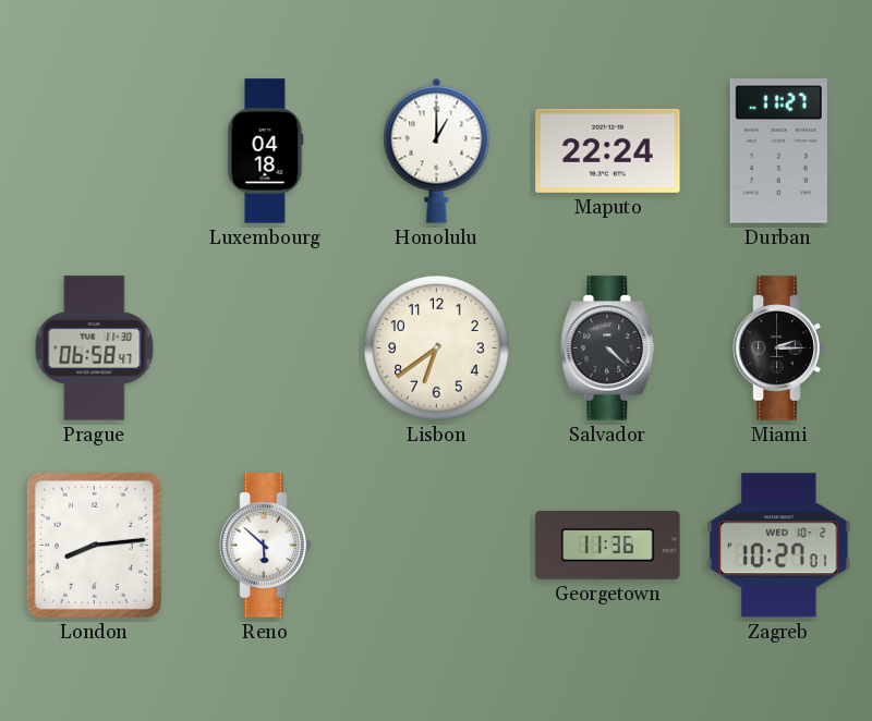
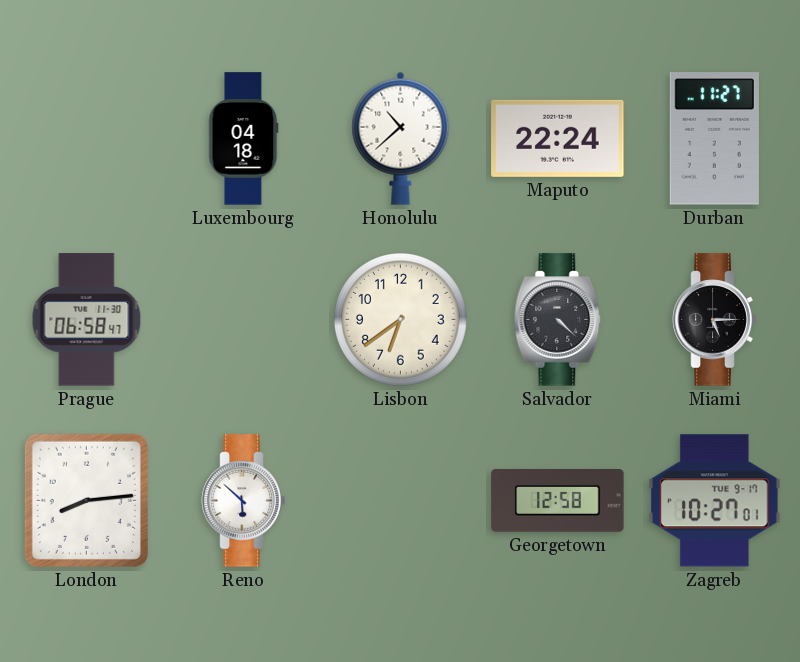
Honolulu: 1:00 -> 10:38
Miami: 2:15 -> 5:15
Georgetown: 11:36 -> 12:58
Zagreb date: WED 10-2 -> TUE 9-17
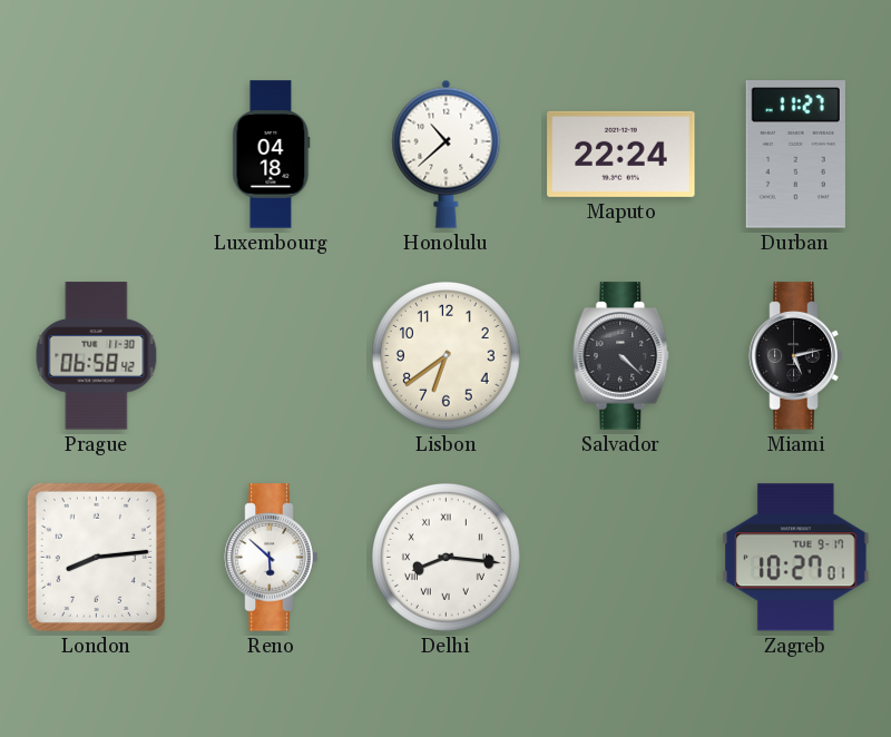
Prague: 06:58:47 -> 06:58:42
Miami: 5:15 -> 5:13
Delhi: none -> 8:16
Georgetown: 12:58 -> none
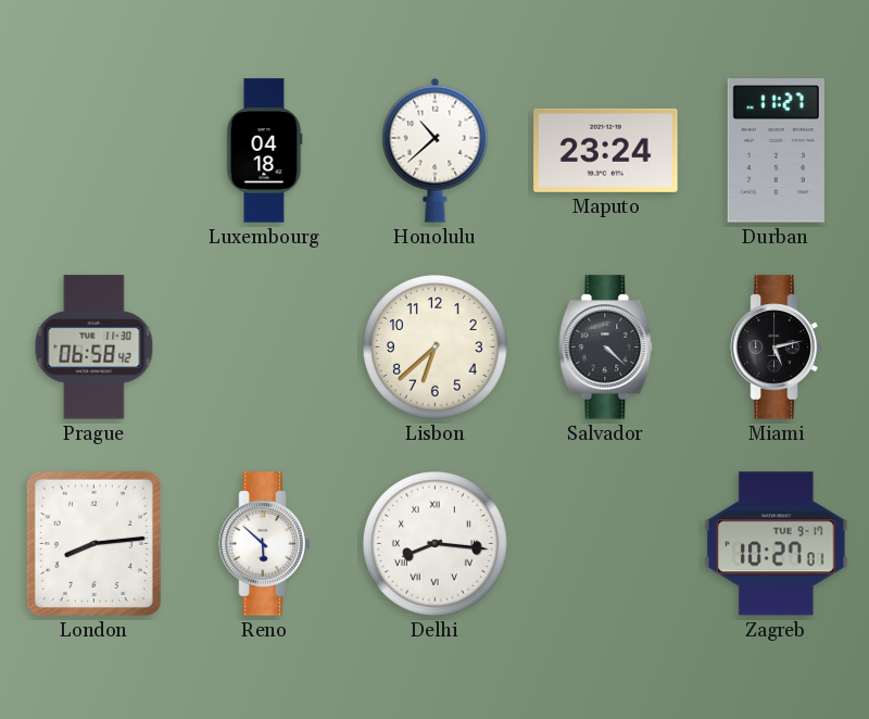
Maputo: 22:24 -> 23:24
Lisbon: 6:39 -> 6:38
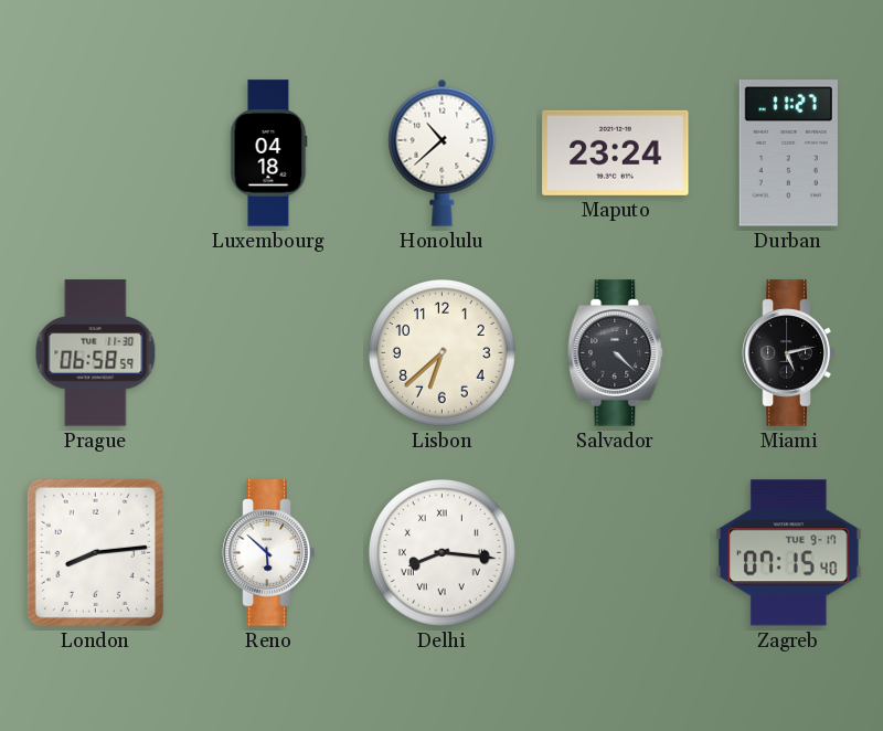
Prague: 06:58:42 -> 06:58:59
Zagreb: 10:27 -> 07:15
